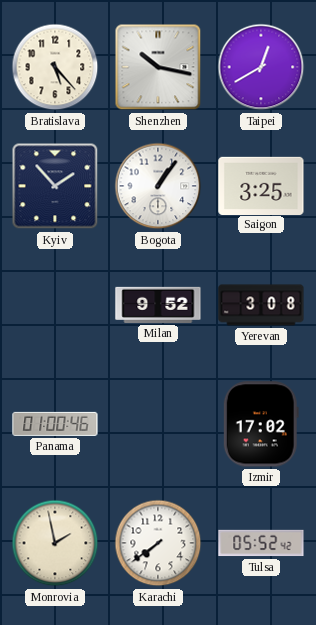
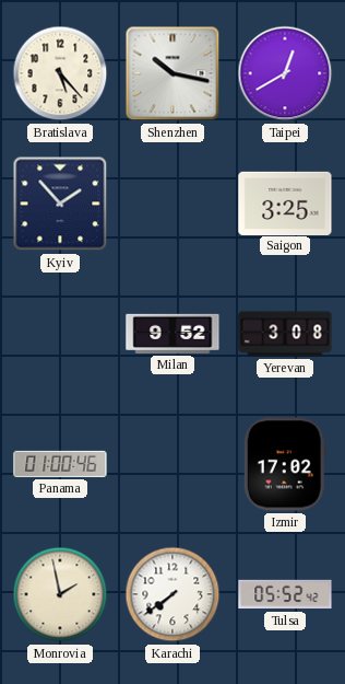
Bogota: 1:06 -> none
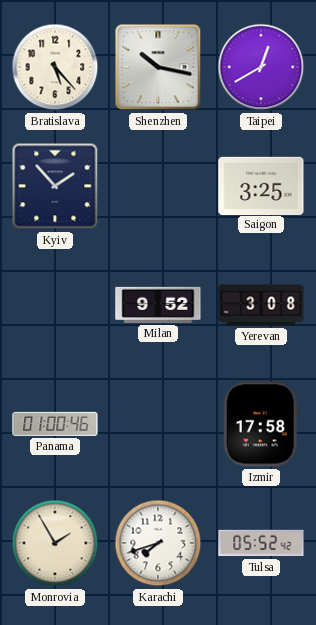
Izmir: 17:02 -> 17:58
Monrovia: 1:58 -> 1:55
Karachi: 7:39 -> 7:42
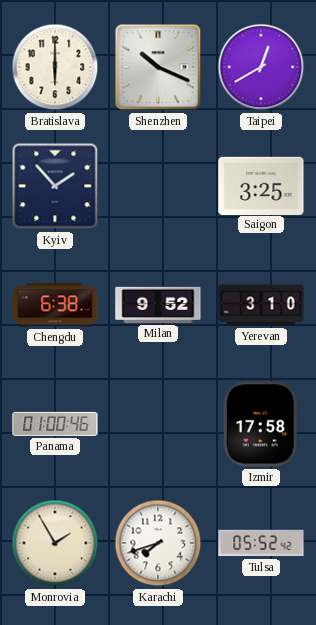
Bratislava: 5:23 -> 6:00
Shenzhen: 10:17 -> 10:19
Chengdu: none -> 6:38
Yerevan: 3:08 -> 3:10
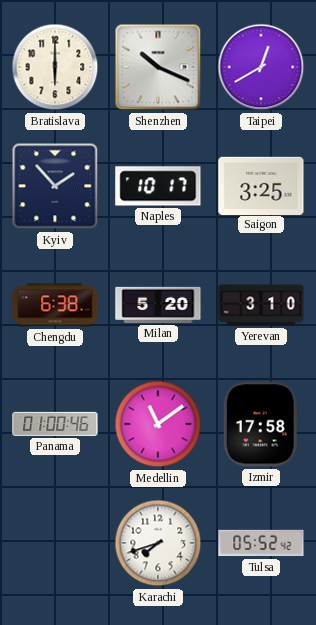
Naples: none -> 10:17
Milan: 9:52 -> 5:20
Medellin: none -> 11:09
Monrovia: 1:55 -> none
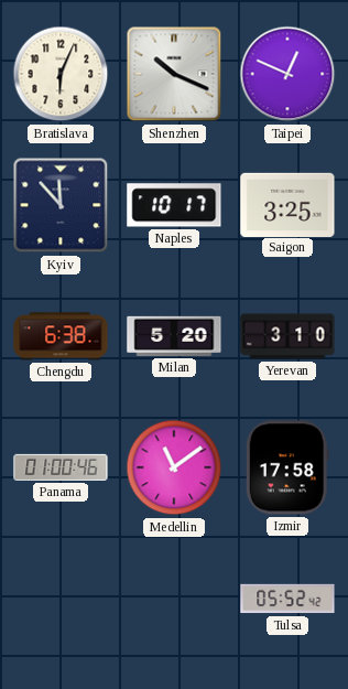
Bratislava: 6:00 -> 6:04
Taipei: 12:40 -> 12:49
Kyiv: 1:53 -> 11:53
Karachi: 7:42 -> none
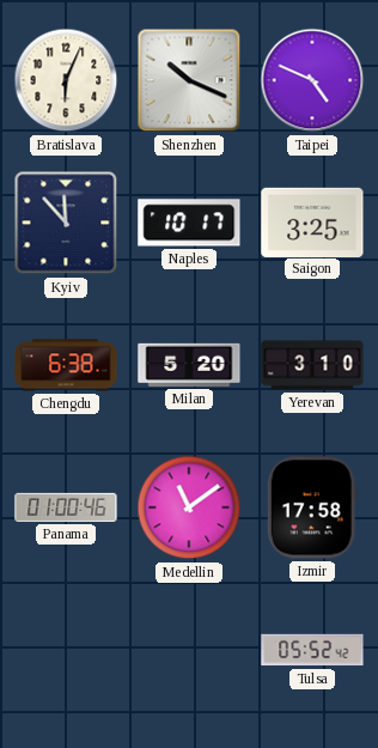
Taipei: 12:49 -> 4:49
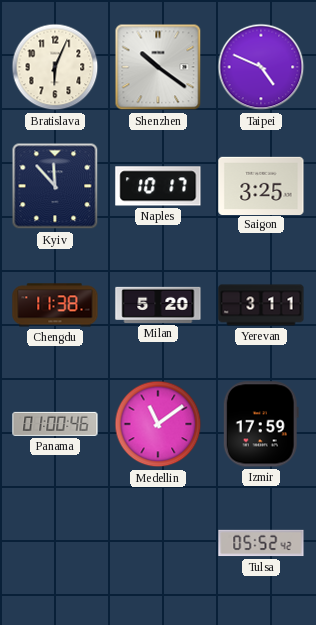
Shenzhen: 10:19 -> 10:21
Chengdu: 6:38 -> 11:38
Yerevan: 3:10 -> 3:11
Izmir: 17:58 -> 17:59
